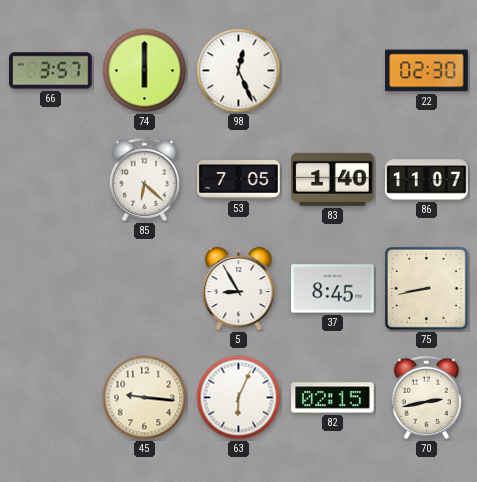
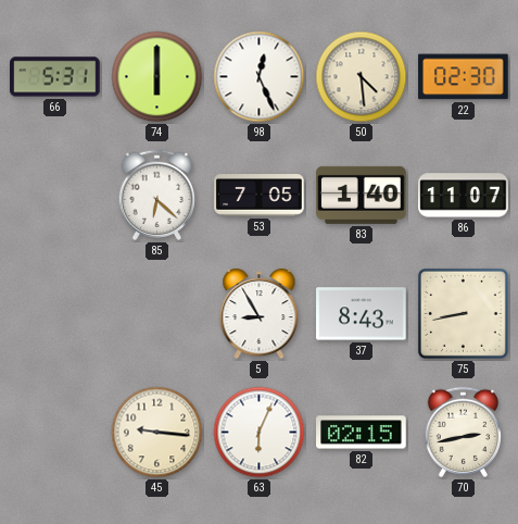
66: 3:57 -> 5:31
50: none -> 4:29
37: 8:45 -> 8:43
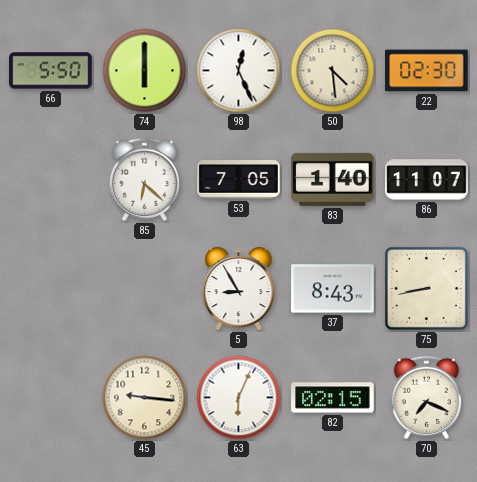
66: 5:31 -> 5:50
70: 2:43 -> 7:19
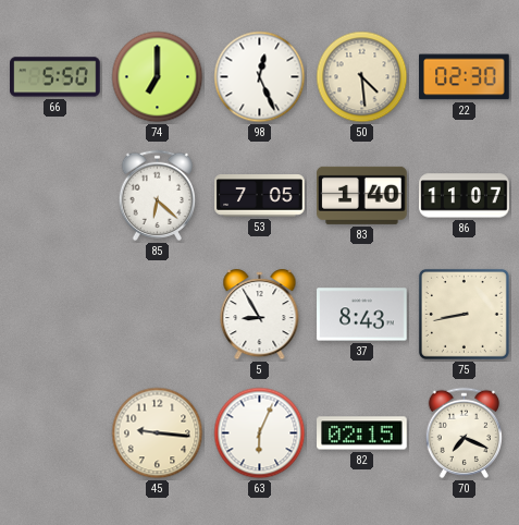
74: 6:00 -> 7:00
